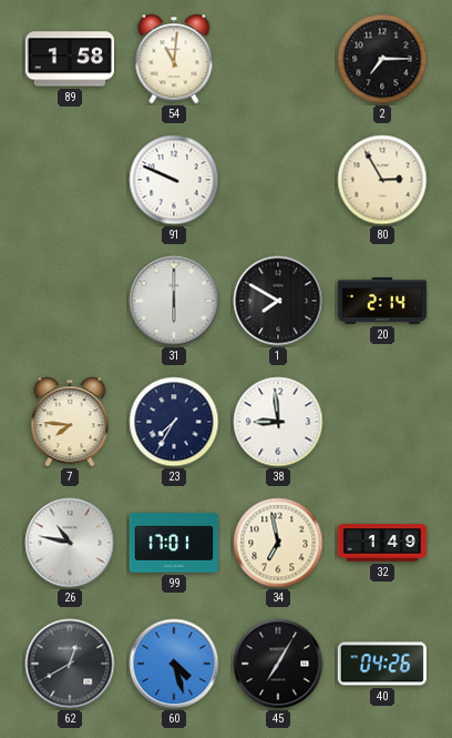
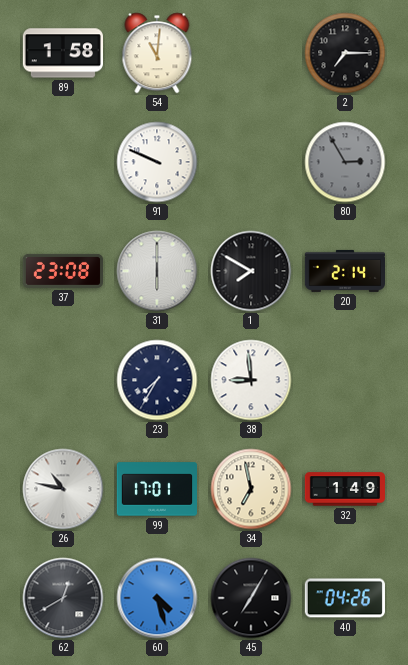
80 dial: cream -> grey
37: none -> 23:08
7: 7:46 -> none
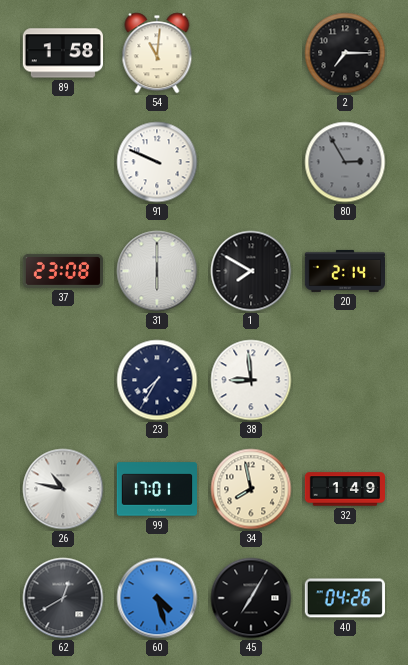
34: 6:58 -> 7:58
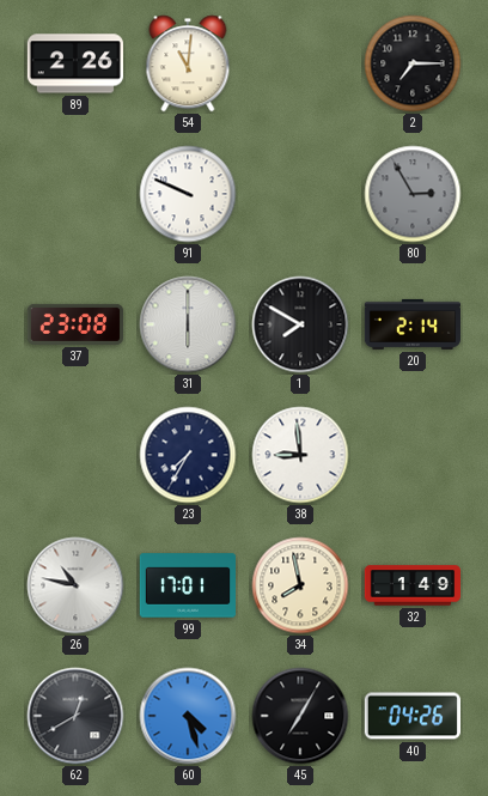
89: 1:58 -> 2:26
